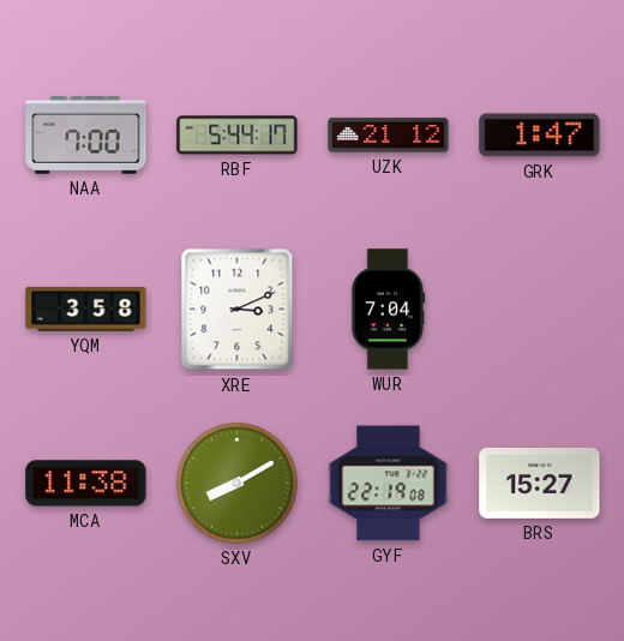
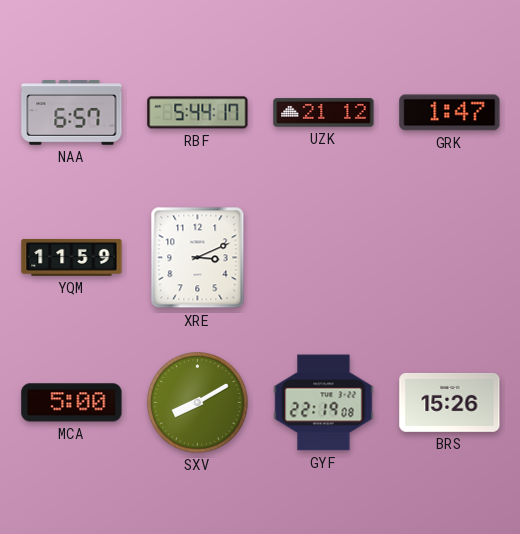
NAA: 7:00 -> 6:57
YQM: 3:58 -> 11:59
WUR: 7:04 -> none
MCA: 11:38 -> 5:00
BRS: 15:27 -> 15:26
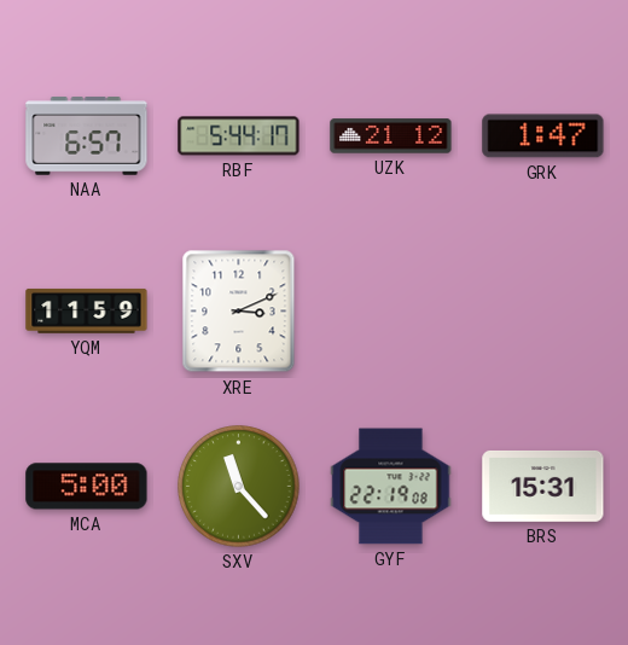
SXV: 8:10 -> 11:23
BRS: 15:26 -> 15:31
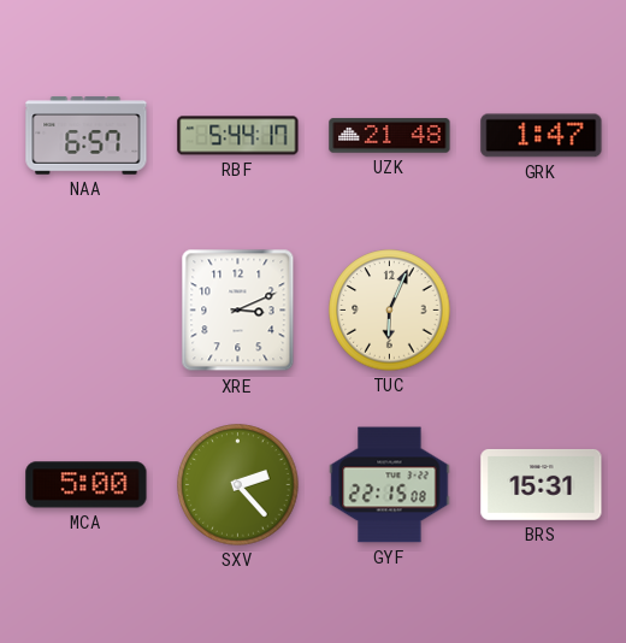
UZK: 21:12 -> 21:48
YQM: 11:59 -> none
TUC: none -> 6:04
SXV: 11:23 -> 2:23
GYF: 22:19 -> 22:15
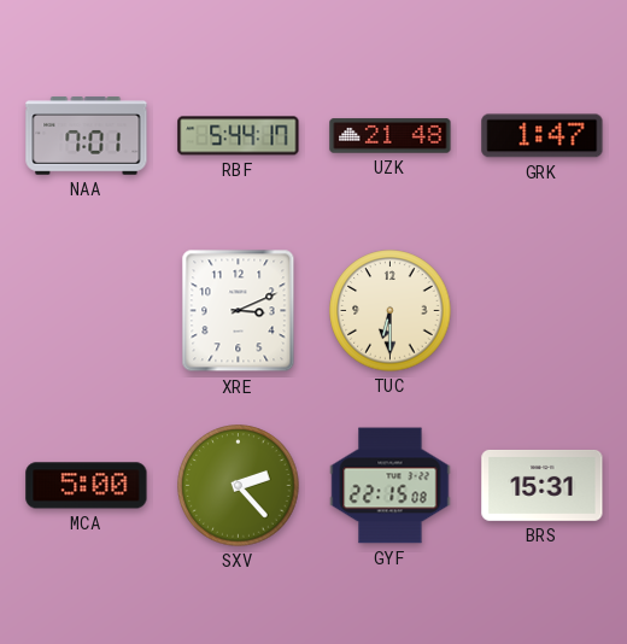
NAA: 6:57 -> 7:01
TUC: 6:04 -> 6:30
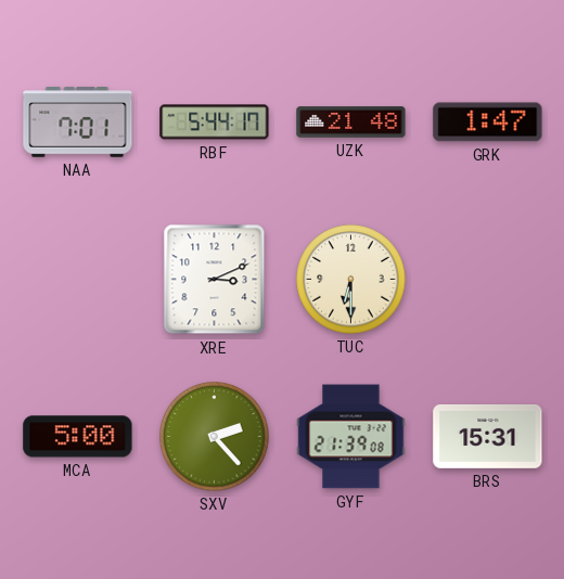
GYF: 22:15 -> 21:39
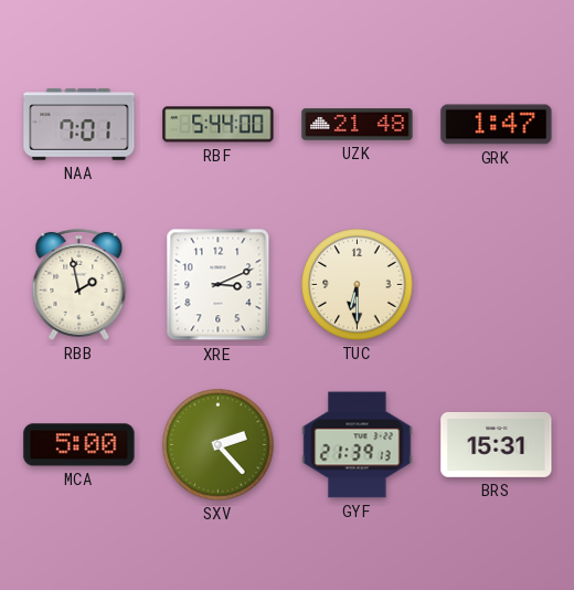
RBF: 5:44:17 -> 5:44:00
RBB: none -> 1:58
GYF: 21:39:08 -> 21:39:13
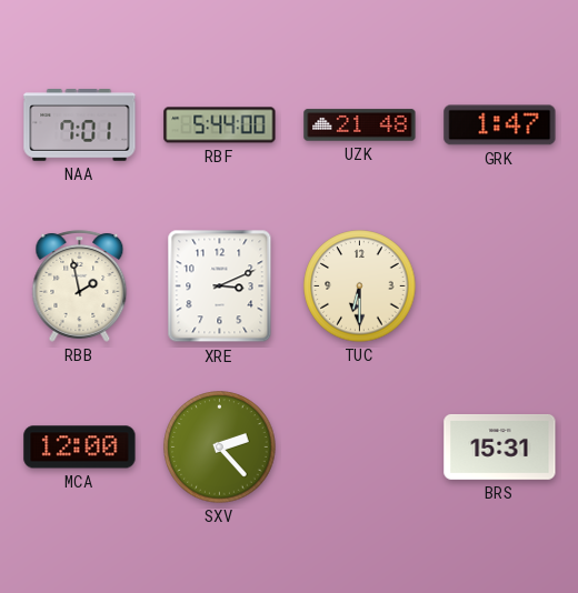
MCA: 5:00 -> 12:00
GYF: 21:39 -> none
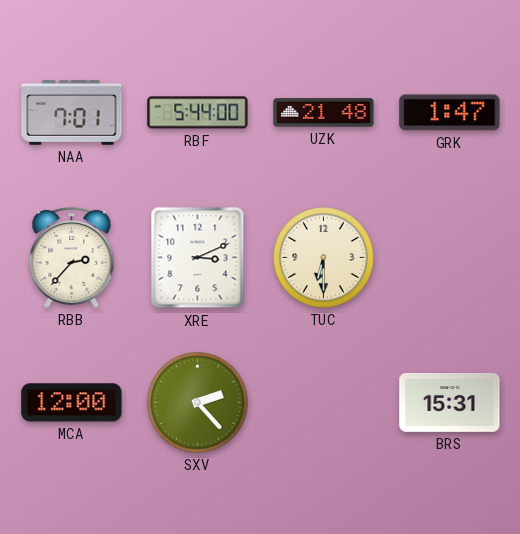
RBB: 1:58 -> 2:37
